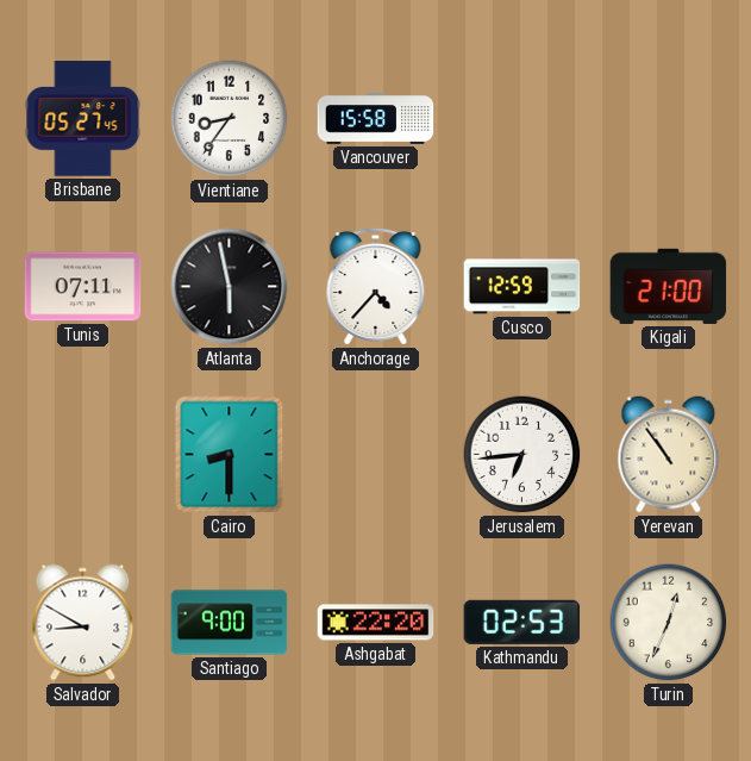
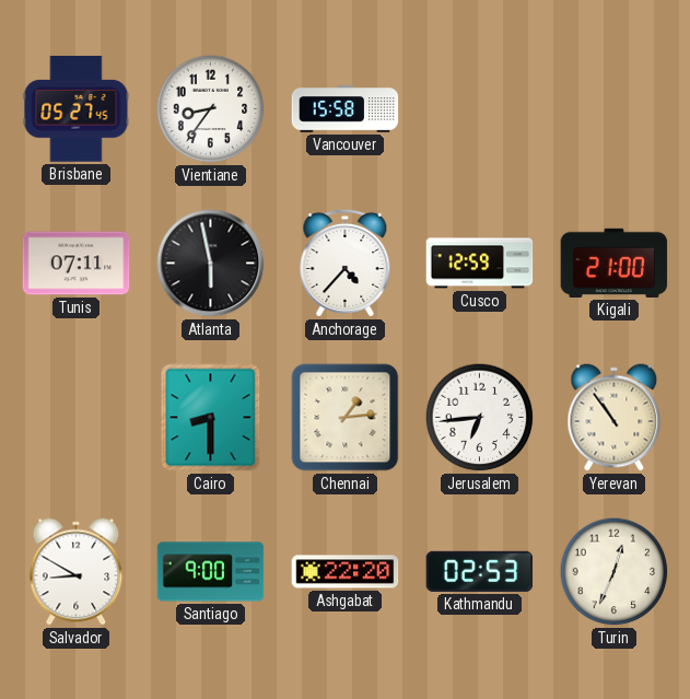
Chennai: none -> 1:14
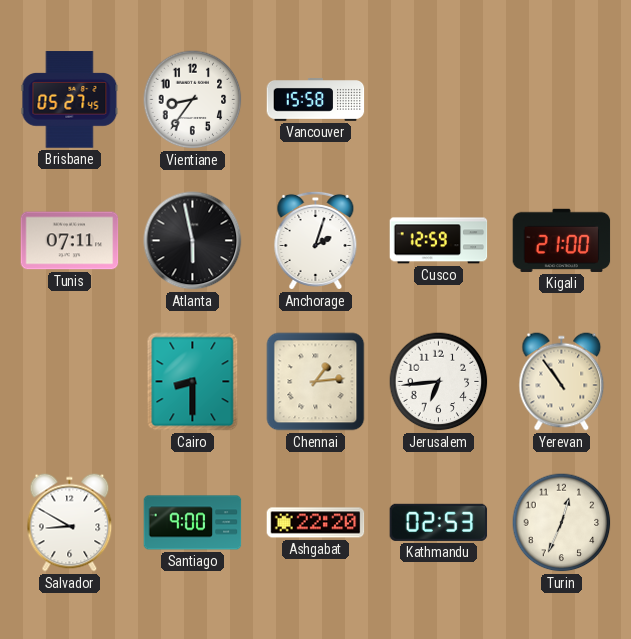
Anchorage: 4:37 -> 2:03
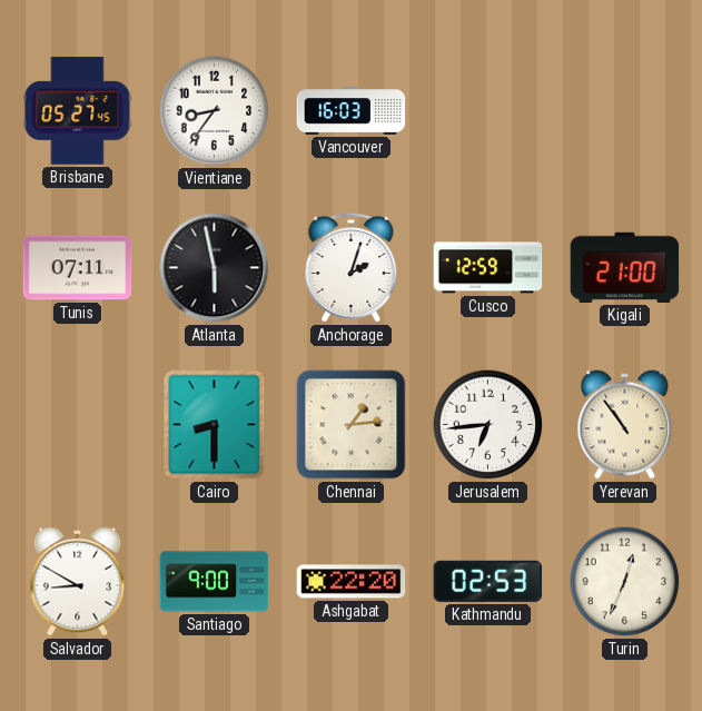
Vancouver: 15:58 -> 16:03
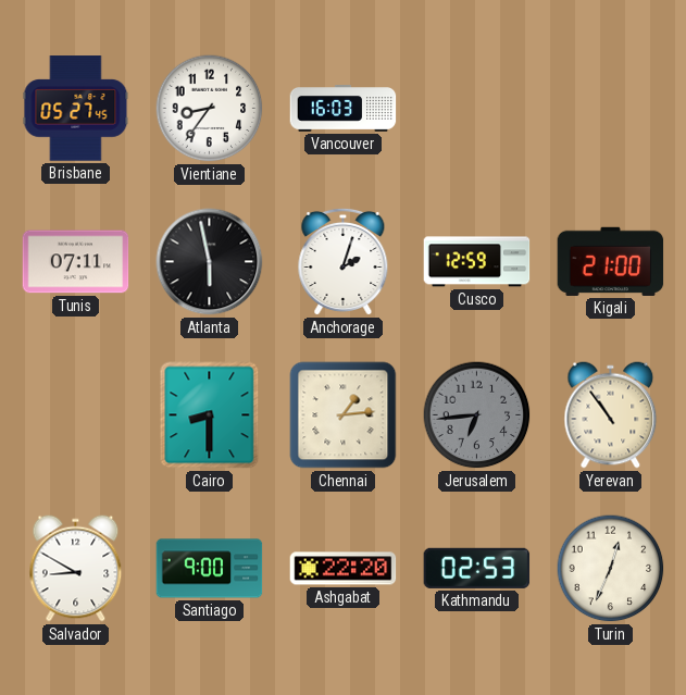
Jerusalem dial: white -> grey
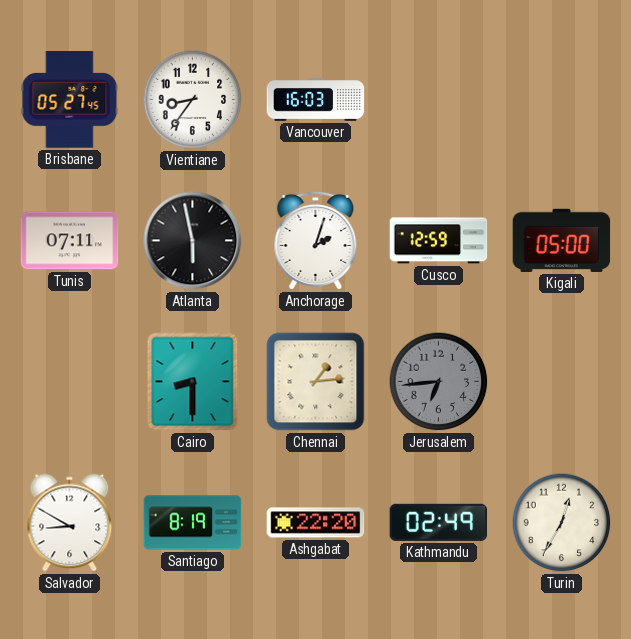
Kigali: 21:00 -> 05:00
Yerevan: 10:54 -> none
Santiago: 9:00 -> 8:19
Kathmandu: 02:53 -> 02:49
Turin: 12:34 -> 12:35
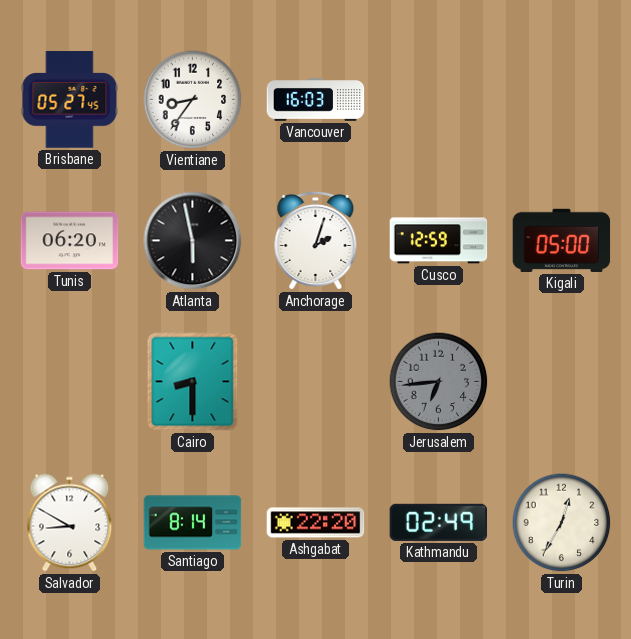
Tunis: 07:11 -> 06:20
Chennai: 1:14 -> none
Santiago: 8:19 -> 8:14
